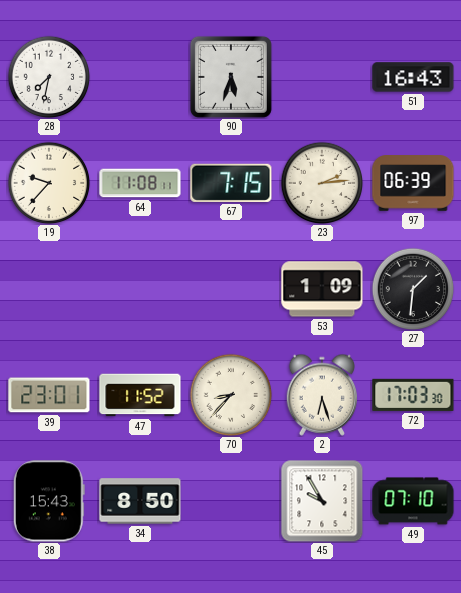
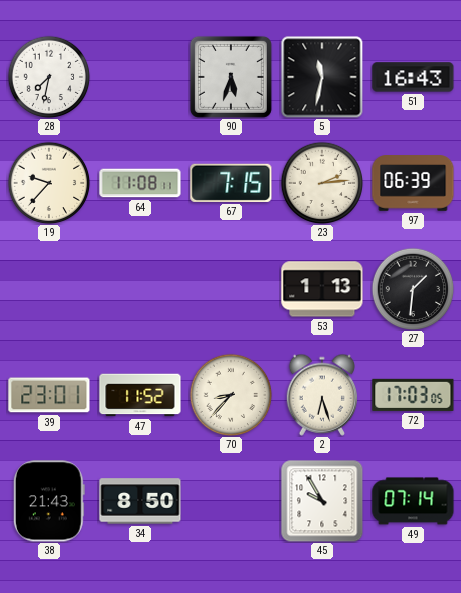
5: none -> 11:32
53: 1:09 -> 1:13
72: 17:03:30 -> 17:03:05
38: 15:43 -> 21:43
49: 07:10 -> 07:14
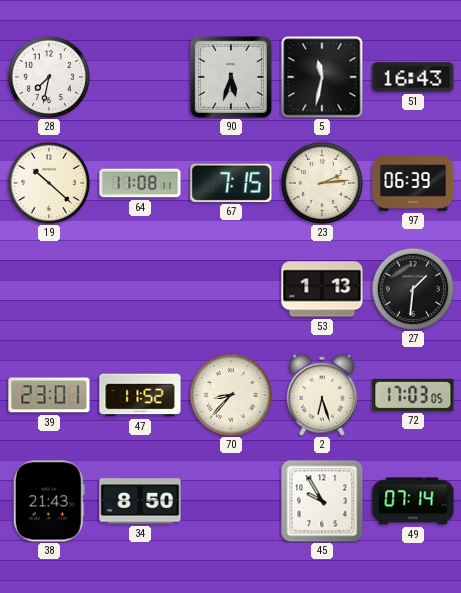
19: 9:37 -> 10:22
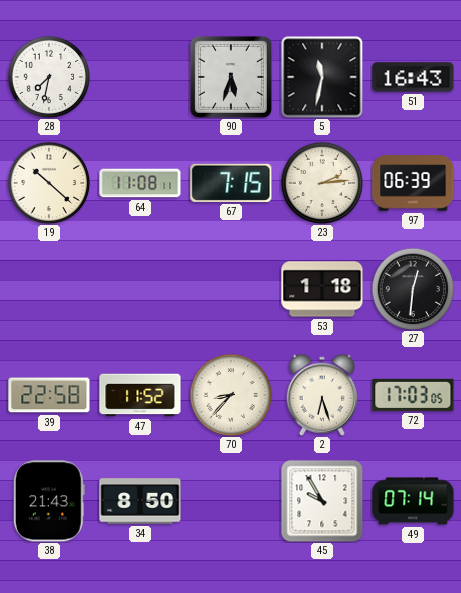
53: 1:13 -> 1:18
27: 1:31 -> 12:31
39: 23:01 -> 22:58
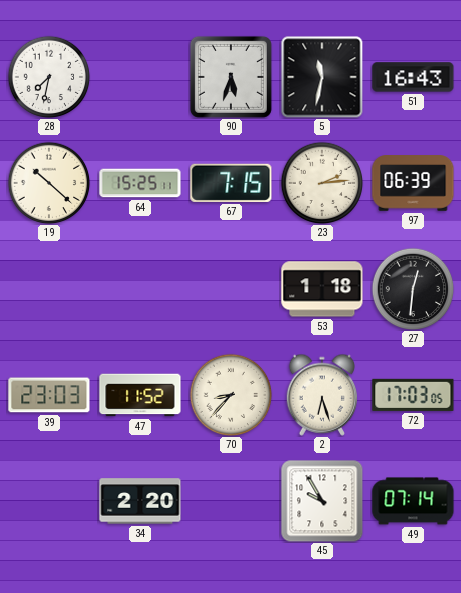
64: 11:08 -> 15:25
39: 22:58 -> 23:03
38: 21:43 -> none
34: 8:50 -> 2:20
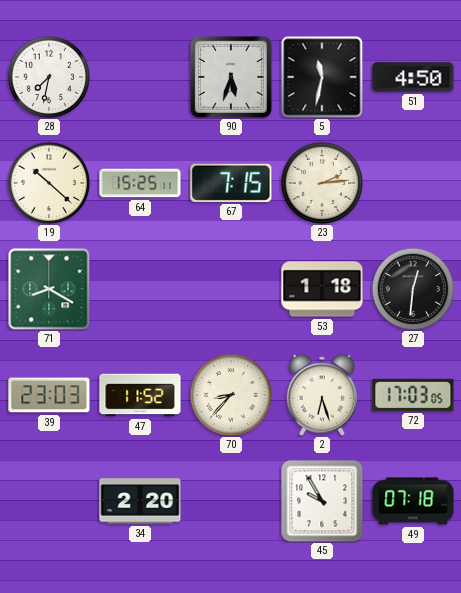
51: 16:43 -> 4:50
97: 06:39 -> none
71: none -> 8:20
49: 07:14 -> 07:18
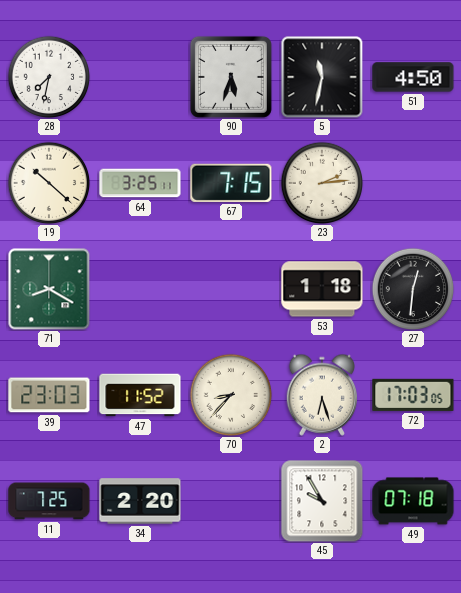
64: 15:25 -> 3:25
11: none -> 7:25
